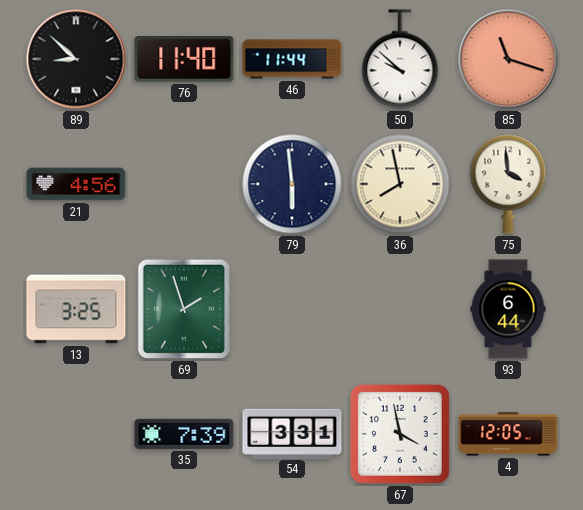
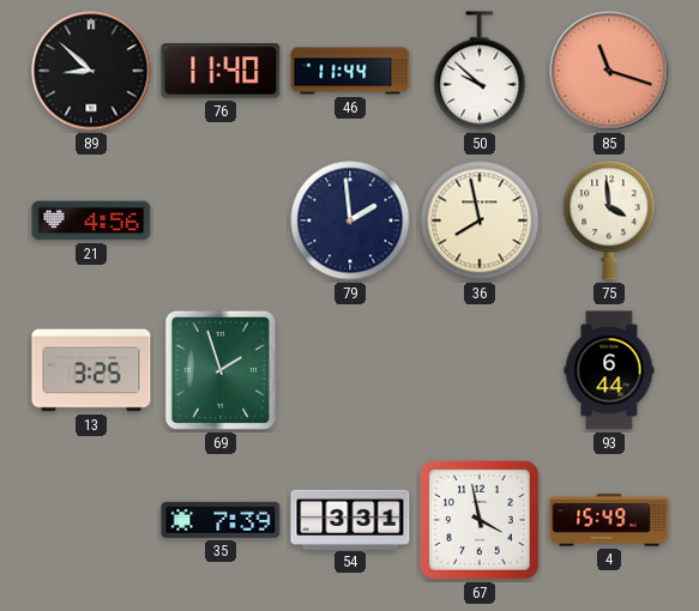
79: 5:59 -> 1:59
4: 12:05 -> 15:49
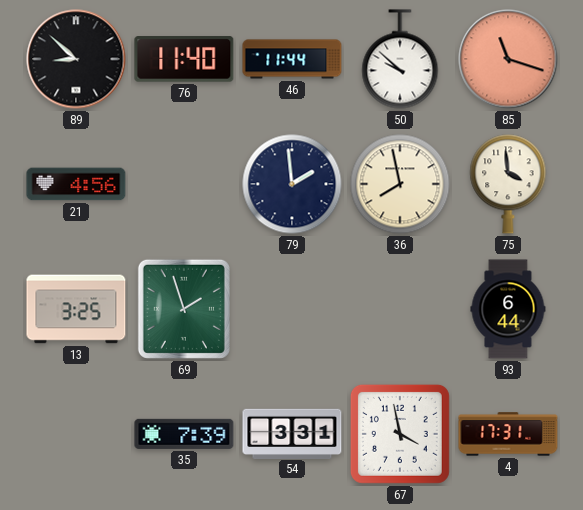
4: 15:49 -> 17:31
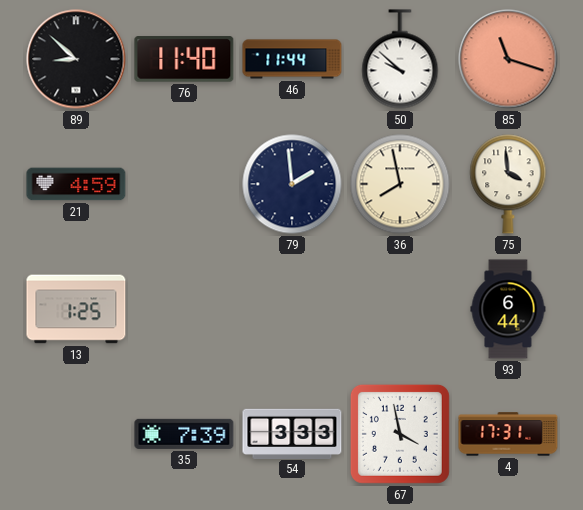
21: 4:56 -> 4:59
13: 3:25 -> 1:25
69: 1:57 -> none
54: 3:31 -> 3:33
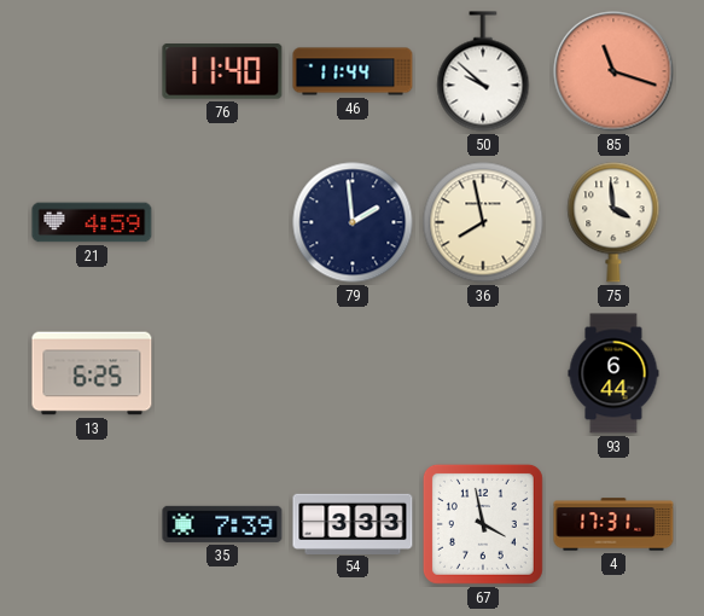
89: 8:52 -> none
13: 1:25 -> 6:25
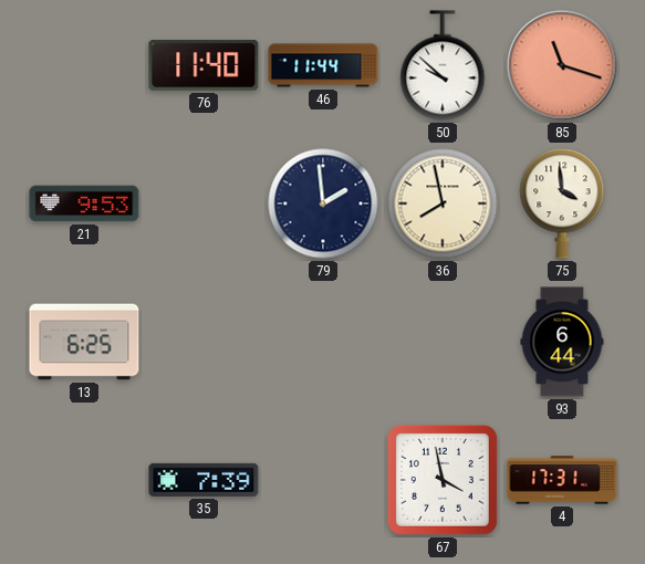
21: 4:59 -> 9:53
54: 3:33 -> none
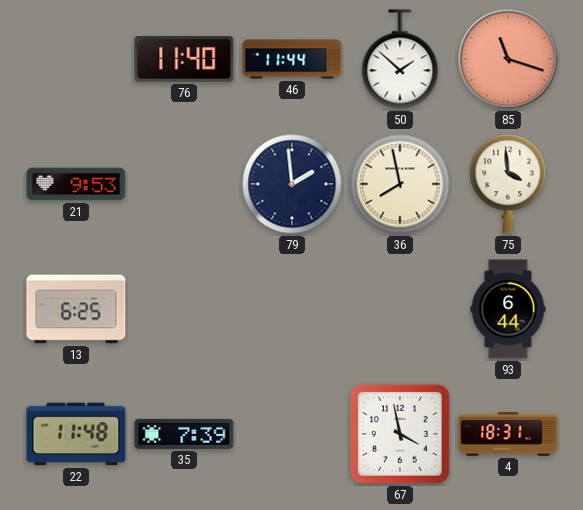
50: 9:52 -> 1:52
22: none -> 11:48
4: 17:31 -> 18:31
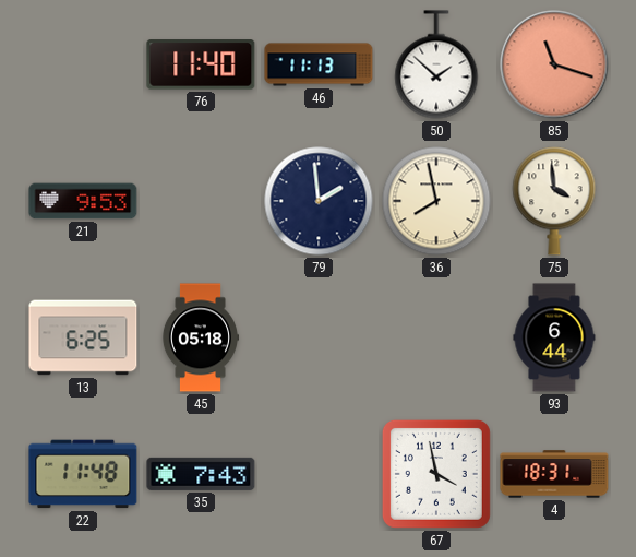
46: 11:44 -> 11:13
45: none -> 05:18
35: 7:39 -> 7:43
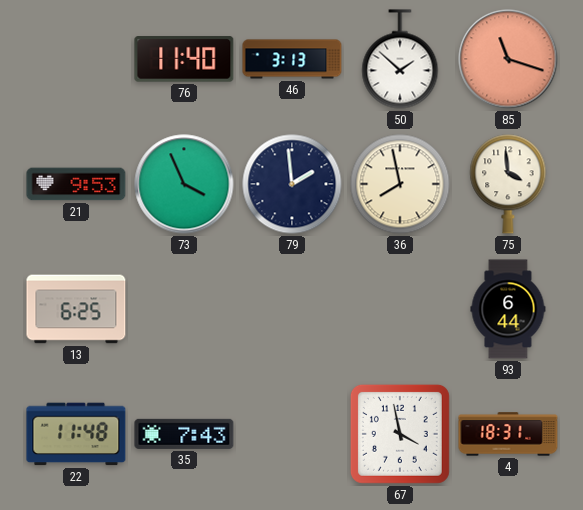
46: 11:13 -> 3:13
73: none -> 3:56
45: 05:18 -> none
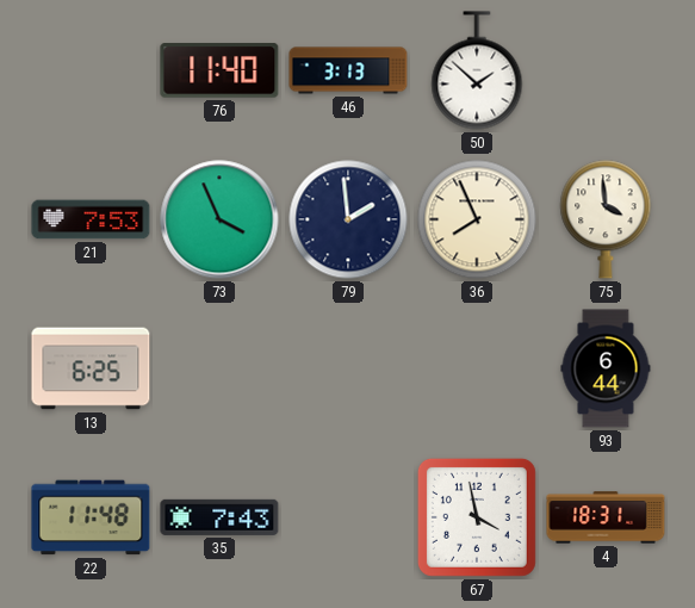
85: 11:18 -> none
21: 9:53 -> 7:53
36: 7:58 -> 7:56
